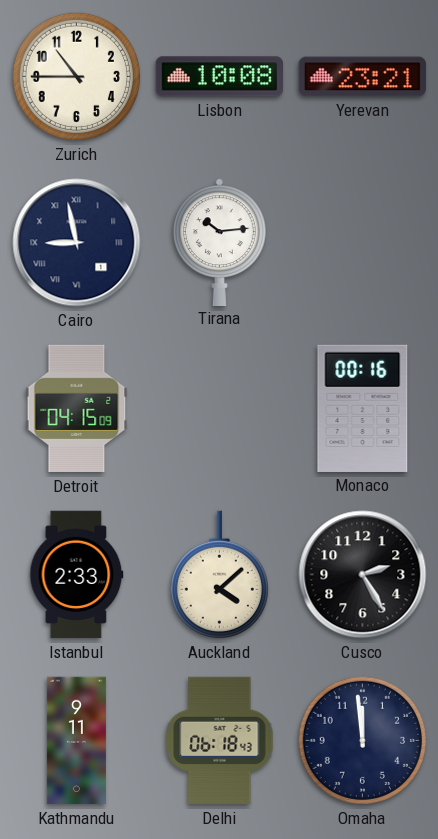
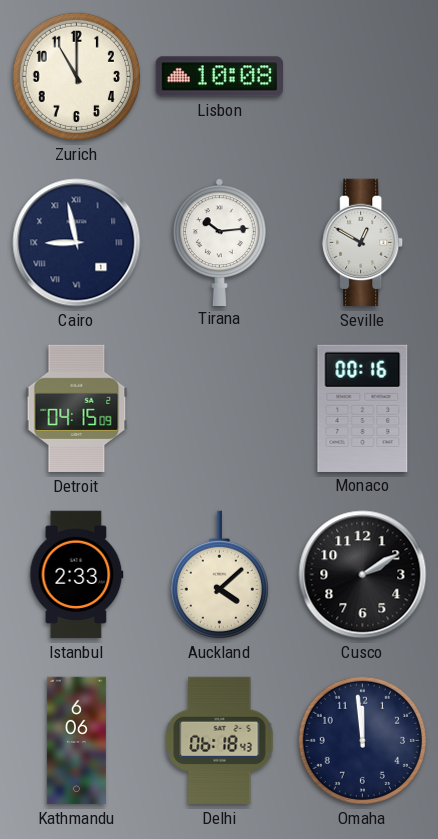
Zurich: 10:45 -> 11:00
Yerevan: 23:21 -> none
Seville: none -> 12:50
Cusco: 2:25 -> 2:10
Kathmandu: 9:11 -> 6:06
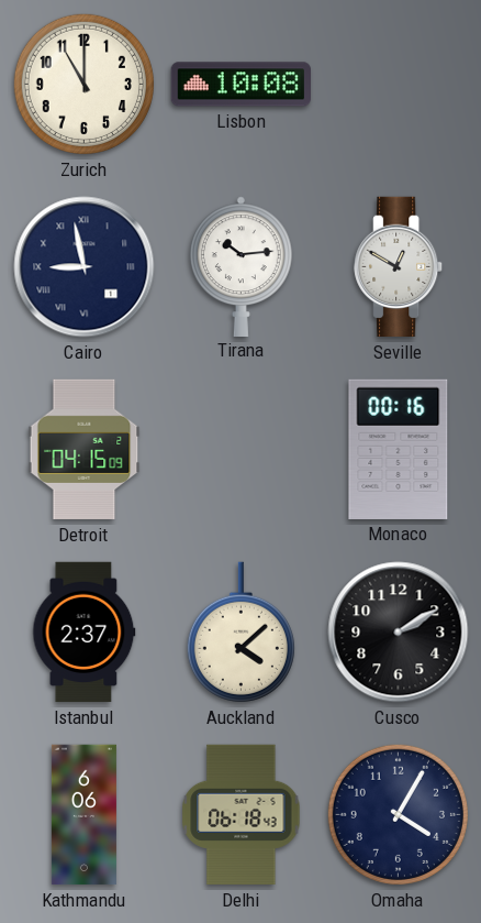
Istanbul: 2:33 -> 2:37
Omaha: 11:59 -> 4:05
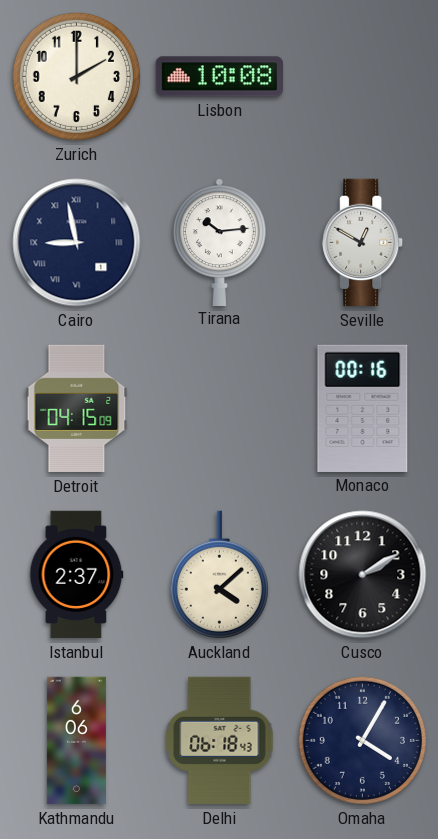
Zurich: 11:00 -> 2:00
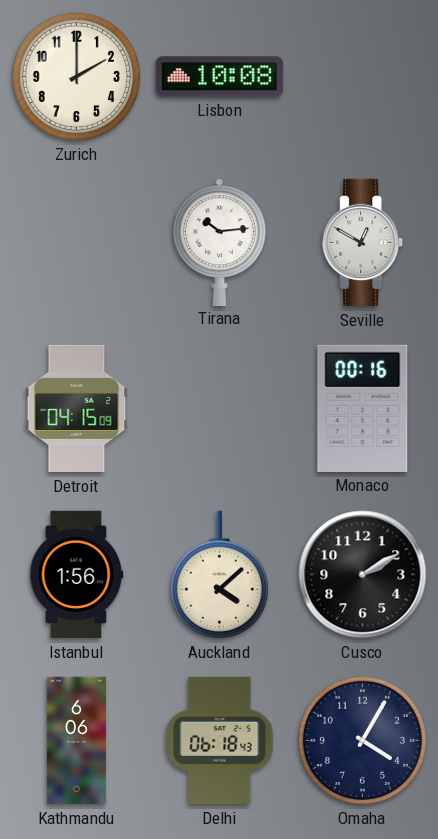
Cairo: 8:58 -> none
Istanbul: 2:37 -> 1:56
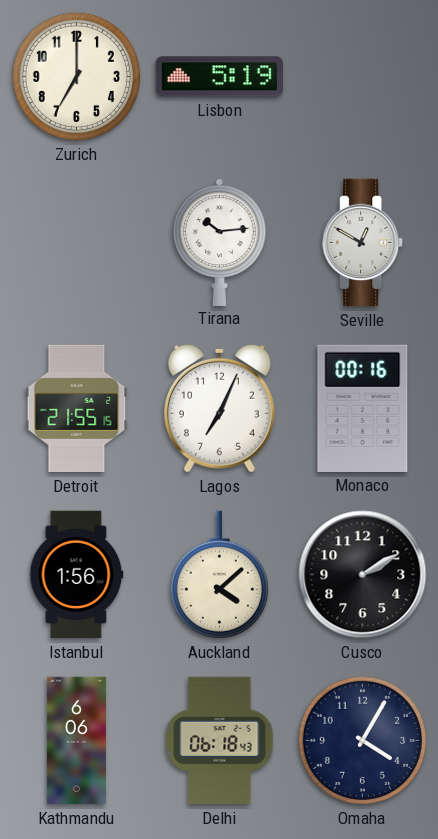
Zurich: 2:00 -> 7:00
Lisbon: 10:08 -> 5:19
Detroit: 04:15 -> 21:55
Lagos: none -> 7:04
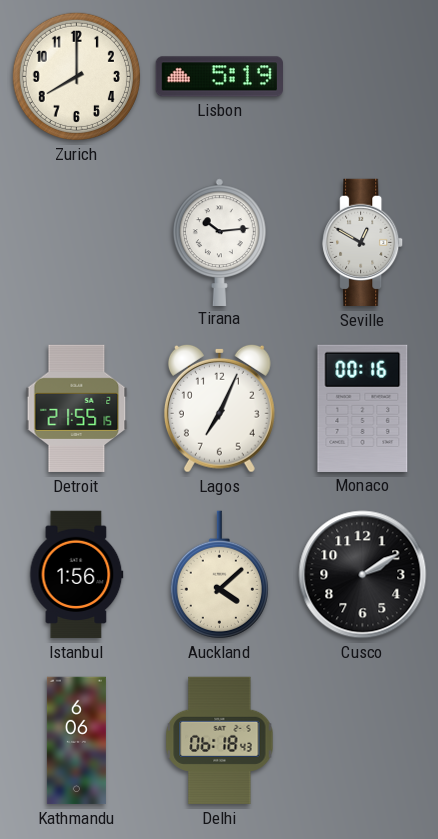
Zurich: 7:00 -> 8:00
Omaha: 4:05 -> none
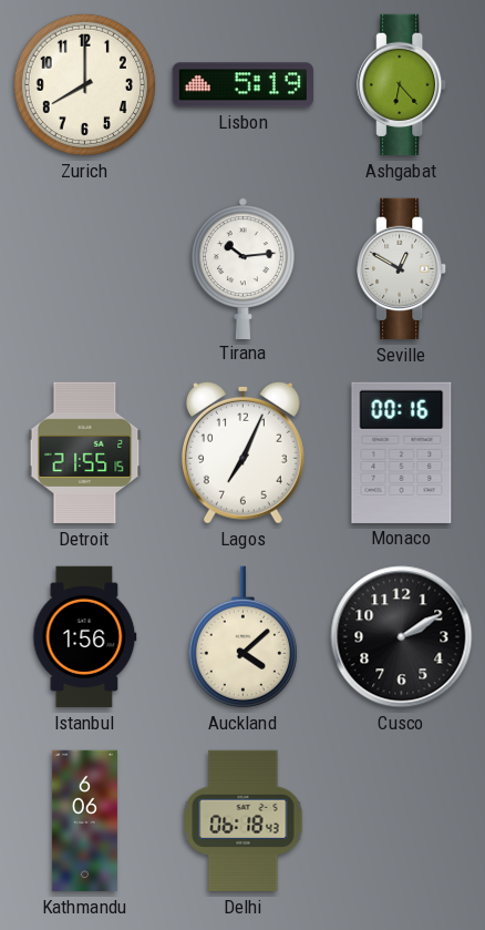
Ashgabat: none -> 6:23
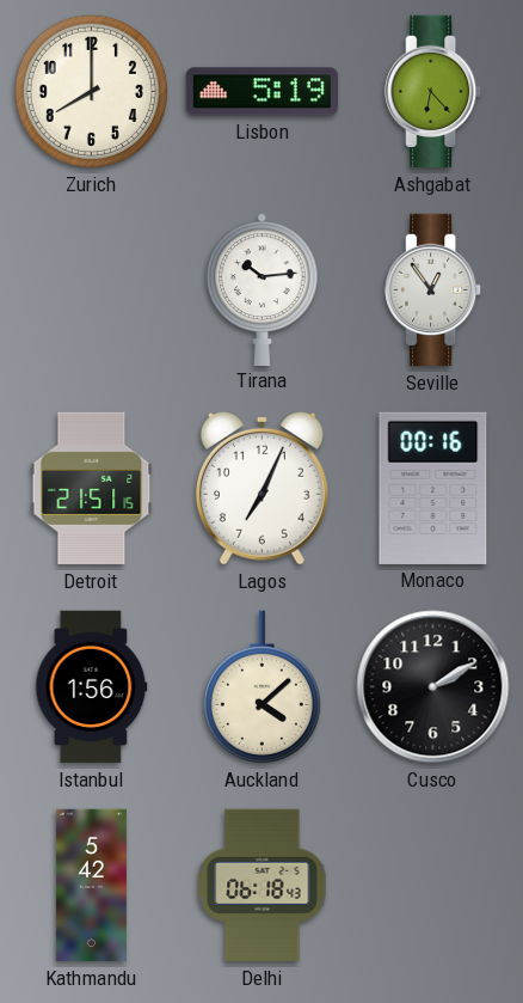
Seville: 12:50 -> 12:54
Detroit: 21:55 -> 21:51
Kathmandu: 6:06 -> 5:42
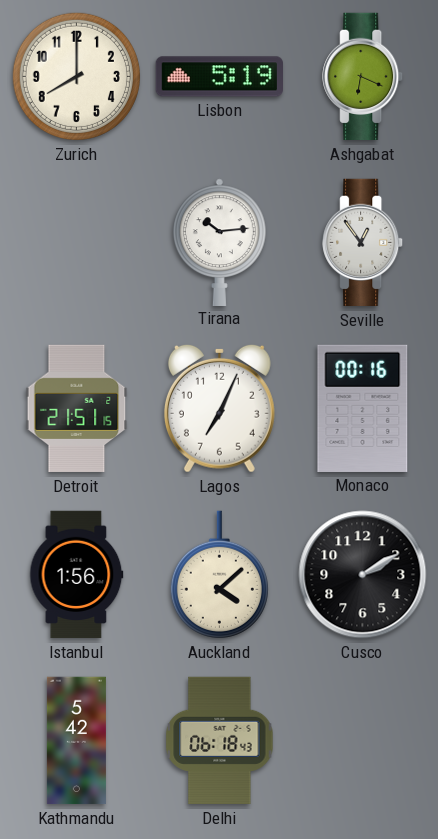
Ashgabat: 6:23 -> 6:19
